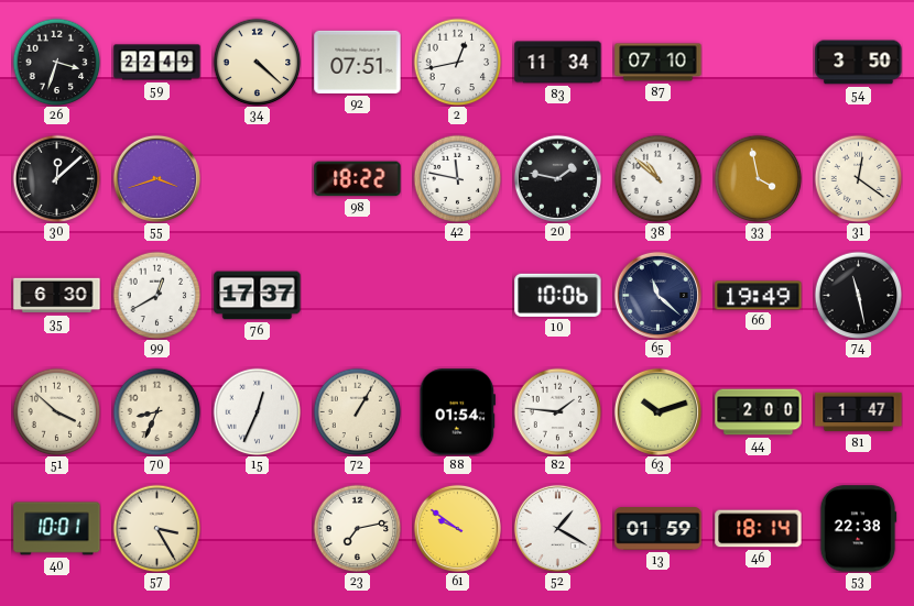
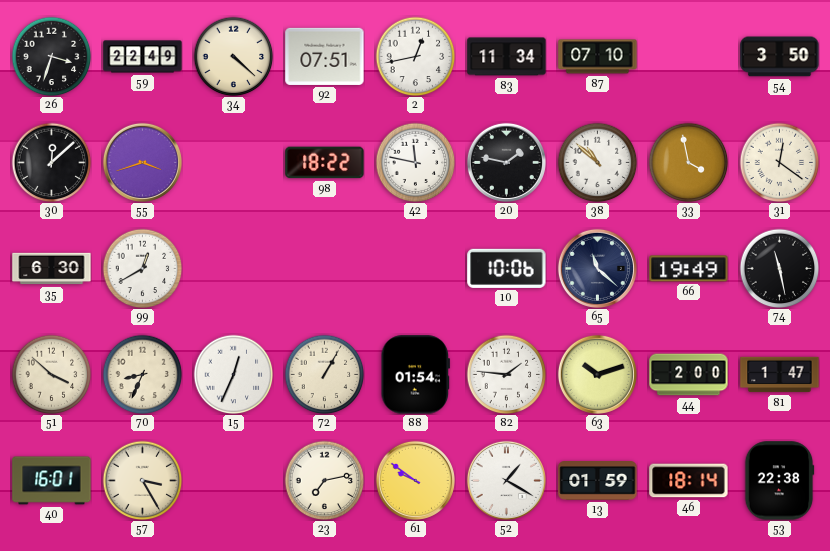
76: 17:37 -> none
40: 10:01 -> 16:01
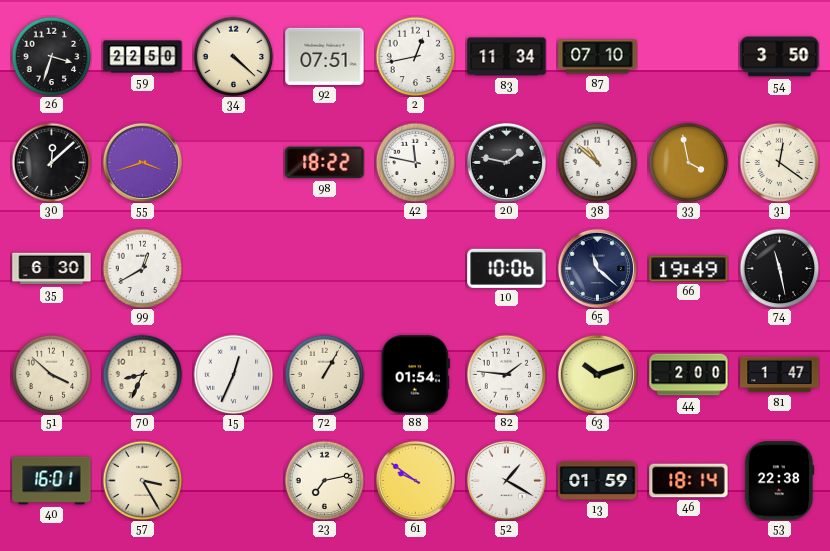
59: 22:49 -> 22:50
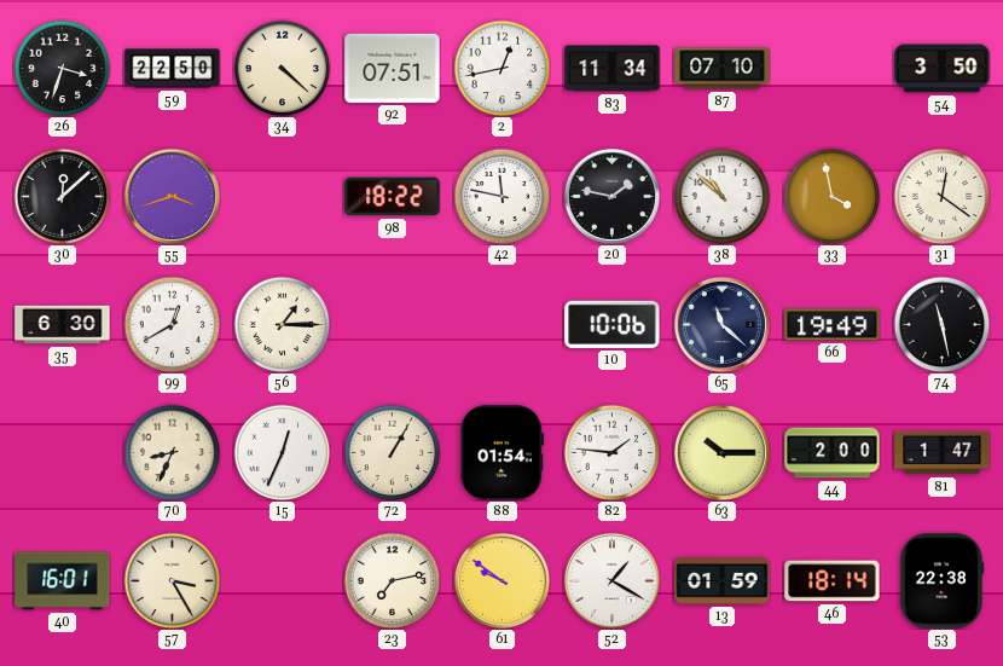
56: none -> 1:15
51: 3:52 -> none
63: 10:12 -> 10:15
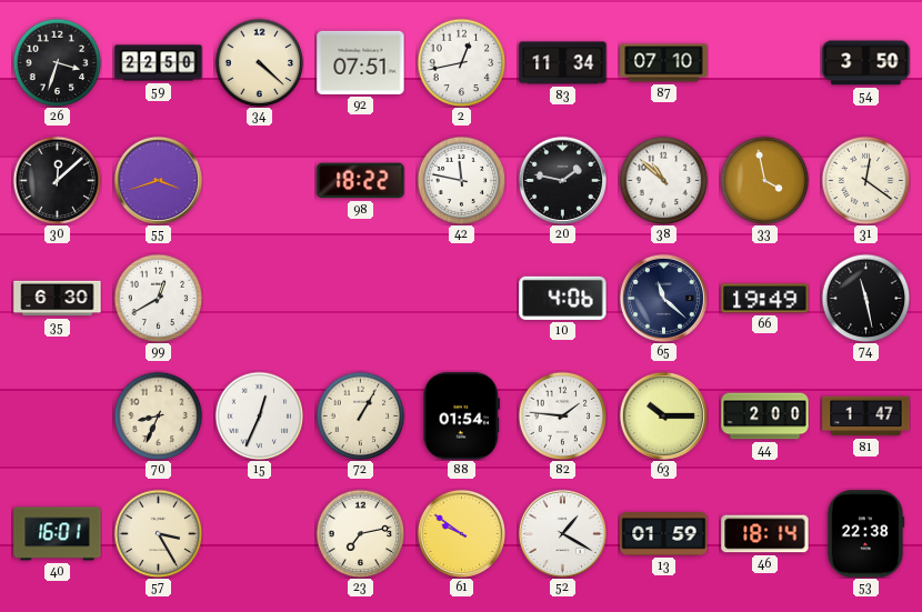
56: 1:15 -> none
10: 10:06 -> 4:06
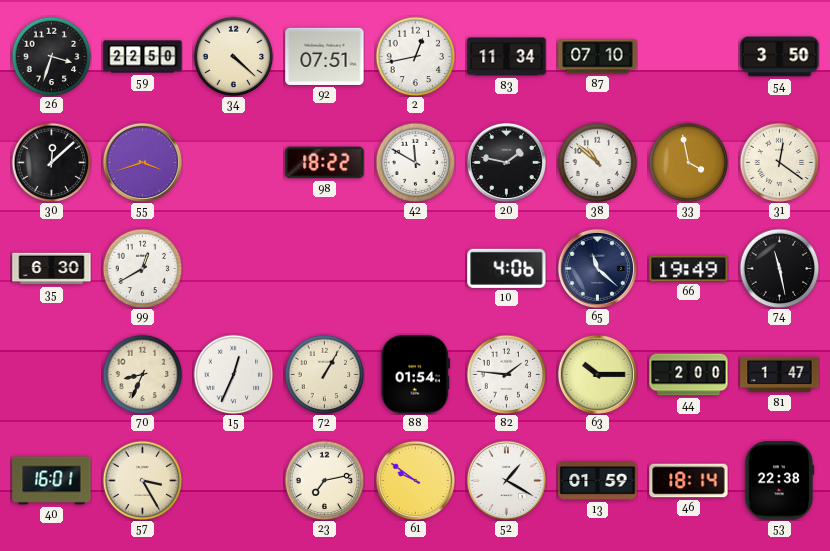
42: 11:47 -> 11:50
